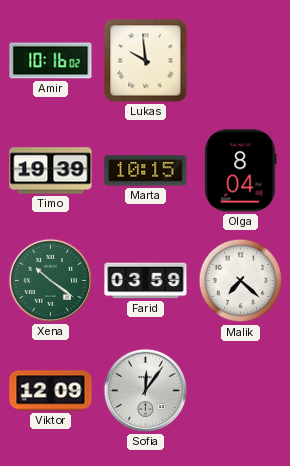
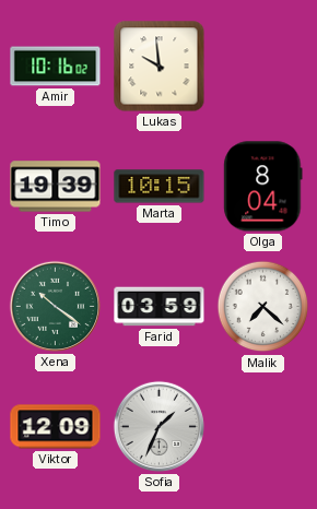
Sofia: 12:06 -> 1:34
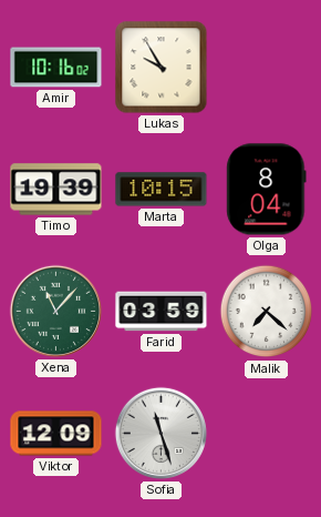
Lukas: 9:59 -> 9:55
Xena: 10:21 -> 11:07
Sofia: 1:34 -> 11:27
